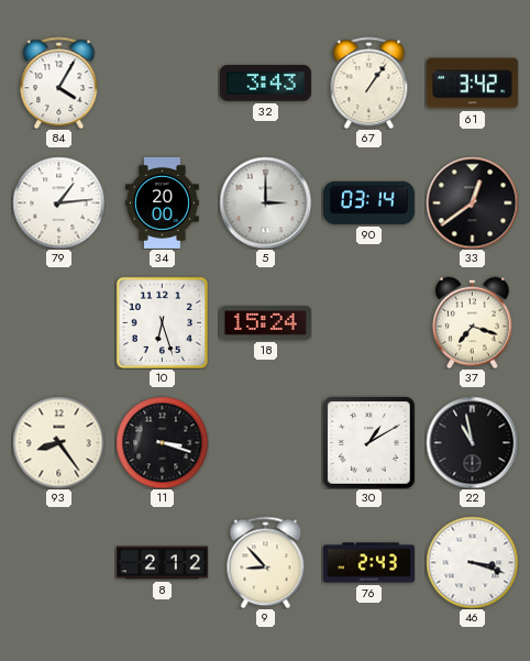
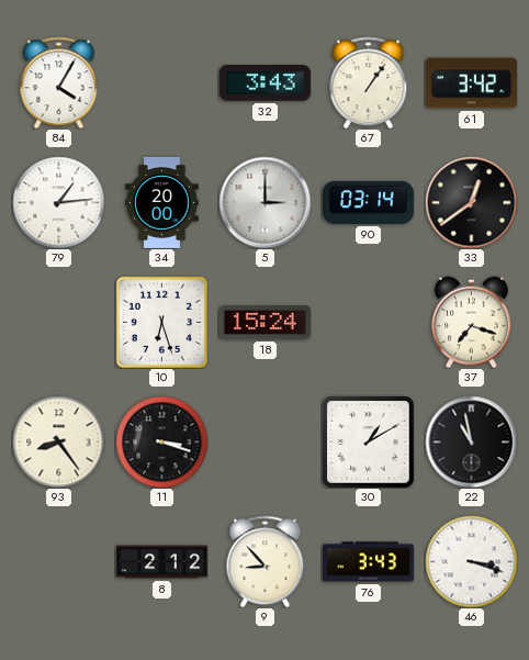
76: 2:43 -> 3:43
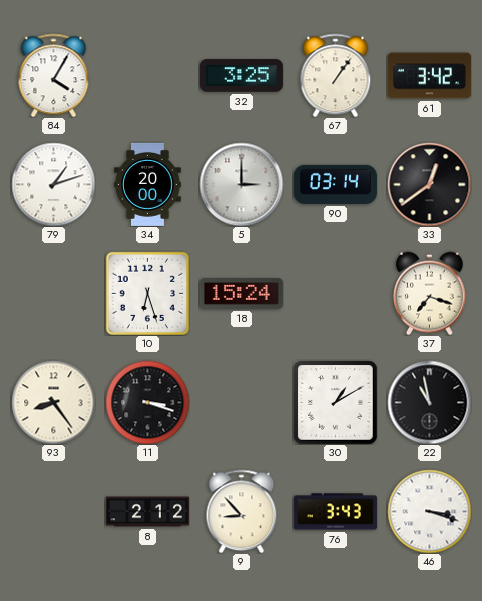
32: 3:43 -> 3:25
79: 1:14 -> 1:12
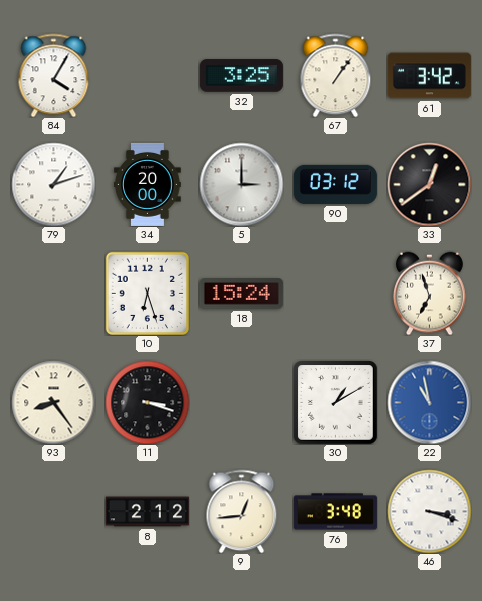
90: 03:14 -> 03:12
37: 7:18 -> 6:57
22 dial: black -> blue
9: 8:53 -> 12:44
76: 3:43 -> 3:48
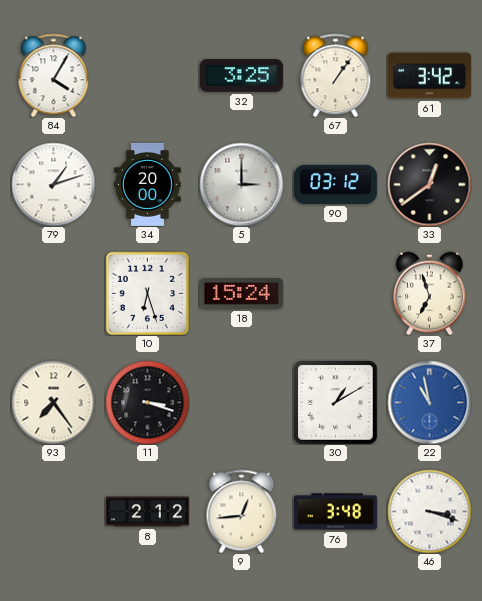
93: 8:24 -> 7:24
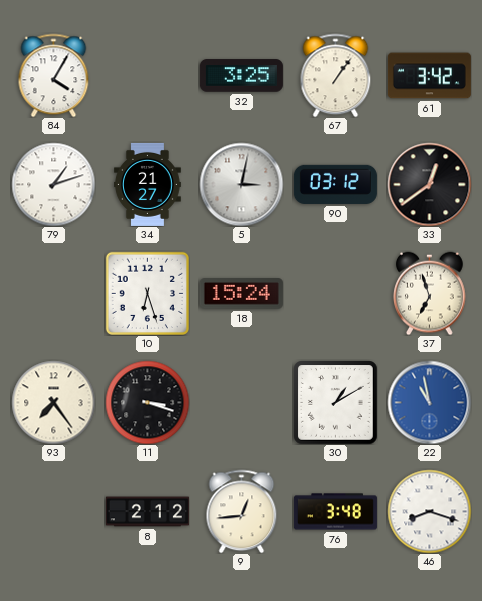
34: 20:00 -> 21:27
5: 3:00 -> 3:02
46: 3:18 -> 8:18
